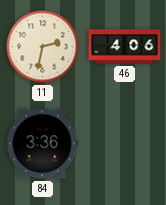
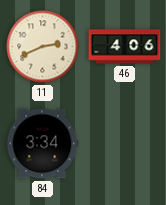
11: 2:32 -> 2:41
84: 3:36 -> 3:34
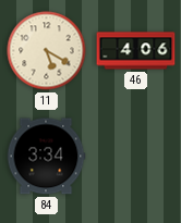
11: 2:41 -> 5:20
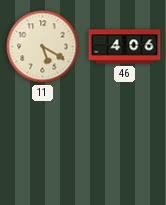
84: 3:34 -> none
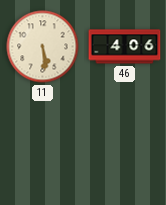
11: 5:20 -> 5:29
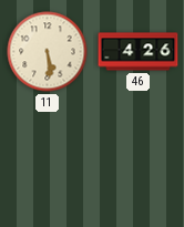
46: 4:06 -> 4:26
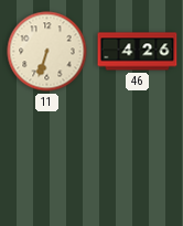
11: 5:29 -> 6:33
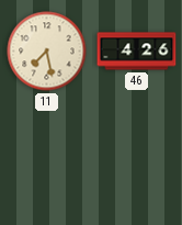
11: 6:33 -> 7:28
